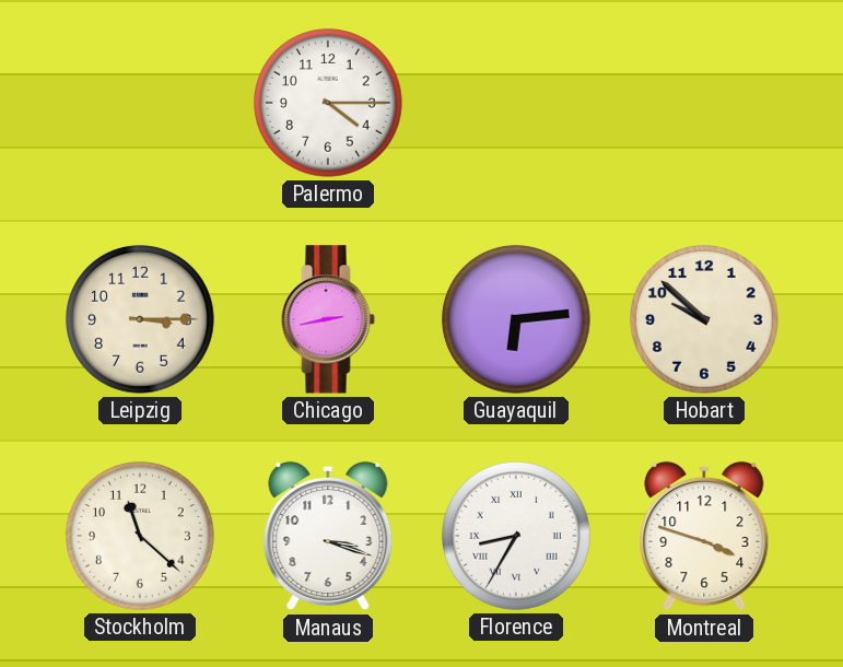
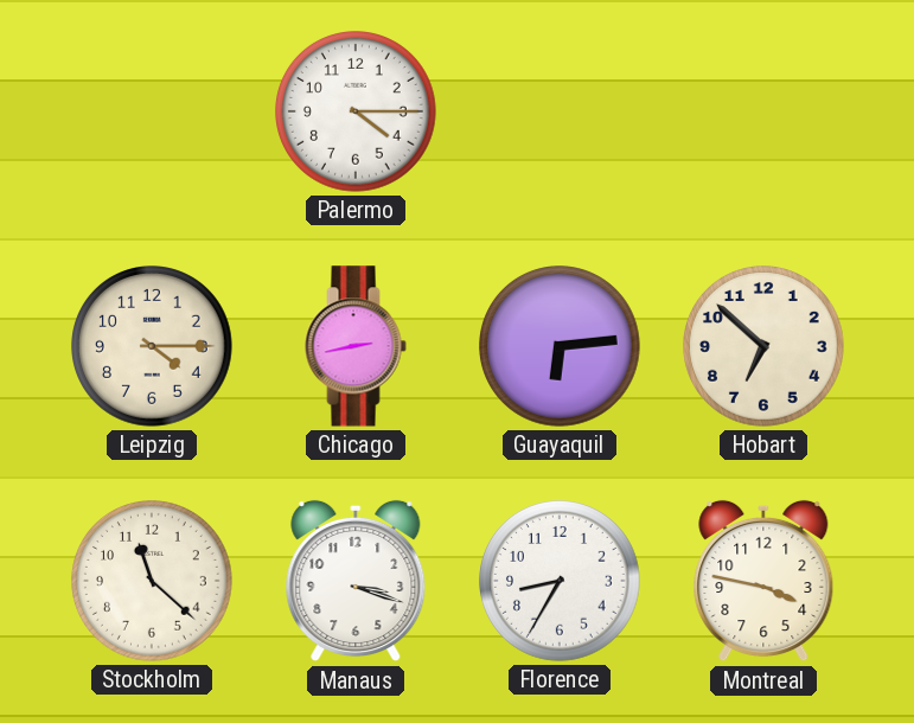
Leipzig: 3:15 -> 4:15
Hobart: 9:52 -> 6:52
Florence numerals: Roman -> Arabic
Montreal: 3:48 -> 3:47
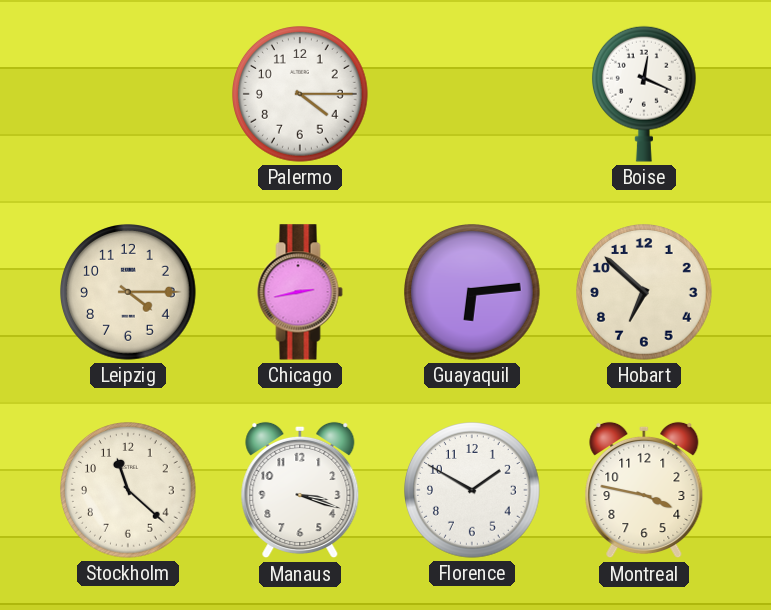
Boise: none -> 12:19
Florence: 8:35 -> 1:50
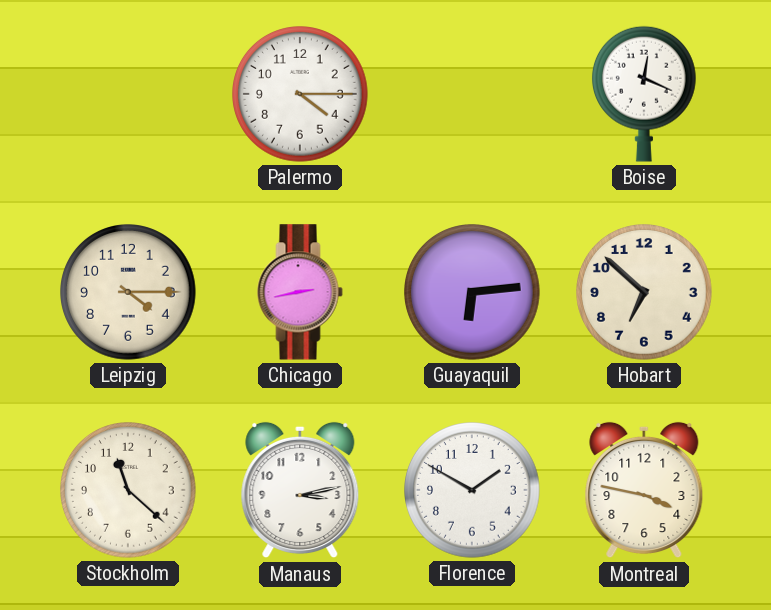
Manaus: 3:18 -> 3:13
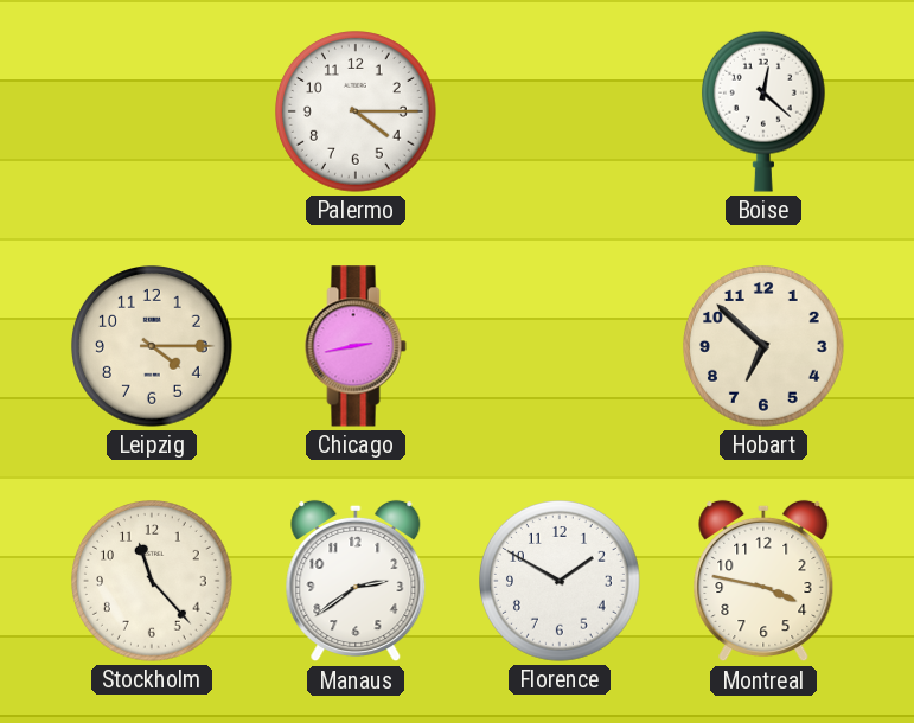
Boise: 12:19 -> 12:22
Guayaquil: 6:14 -> none
Stockholm: 11:22 -> 11:23
Manaus: 3:13 -> 2:39
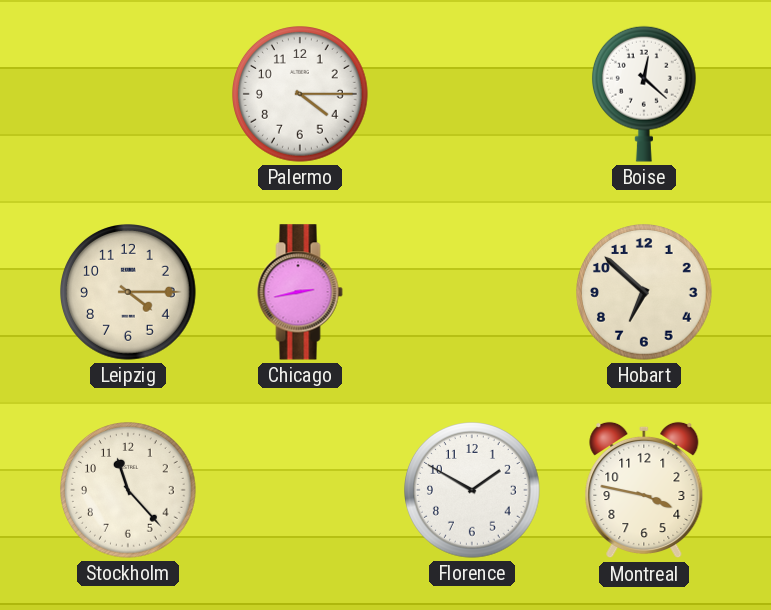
Manaus: 2:39 -> none
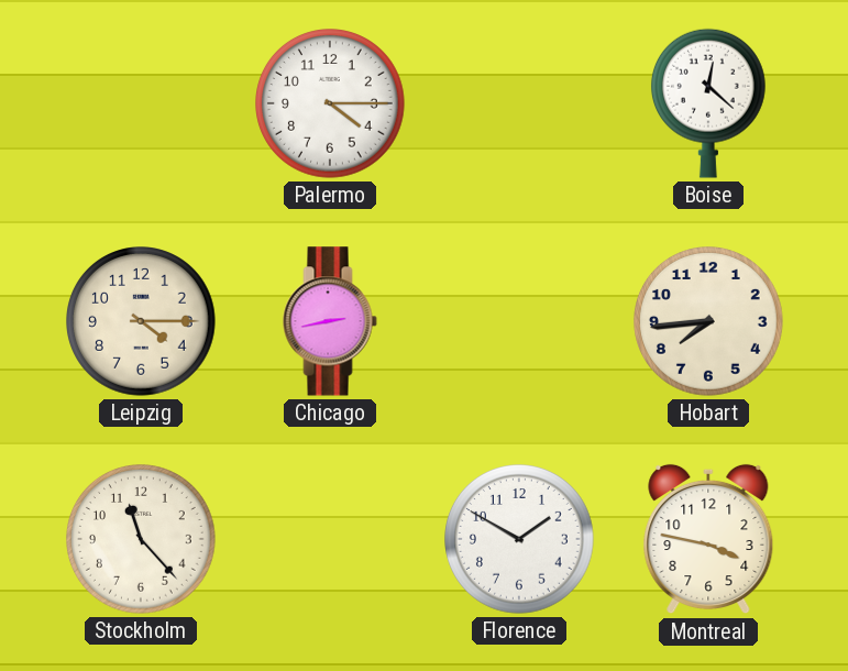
Hobart: 6:52 -> 7:44
